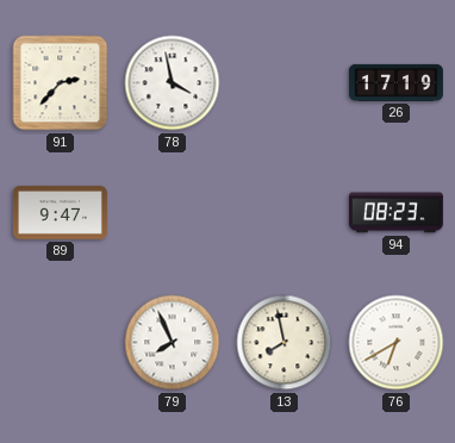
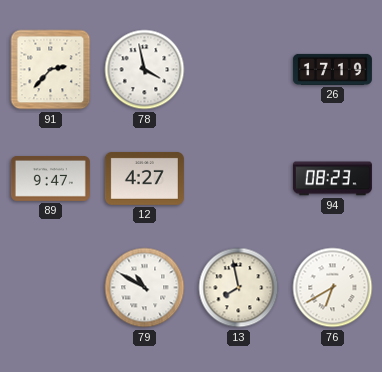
12: none -> 4:27
79: 7:56 -> 10:50
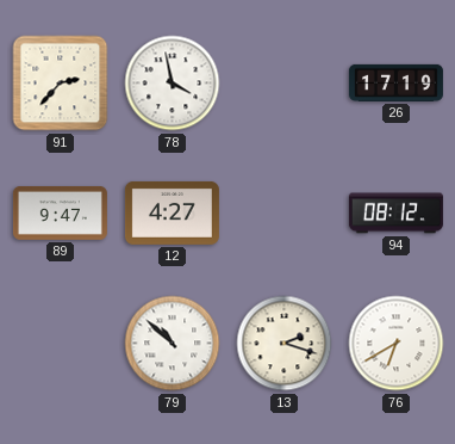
94: 08:23 -> 08:12
79: 10:50 -> 10:52
13: 7:58 -> 2:18
